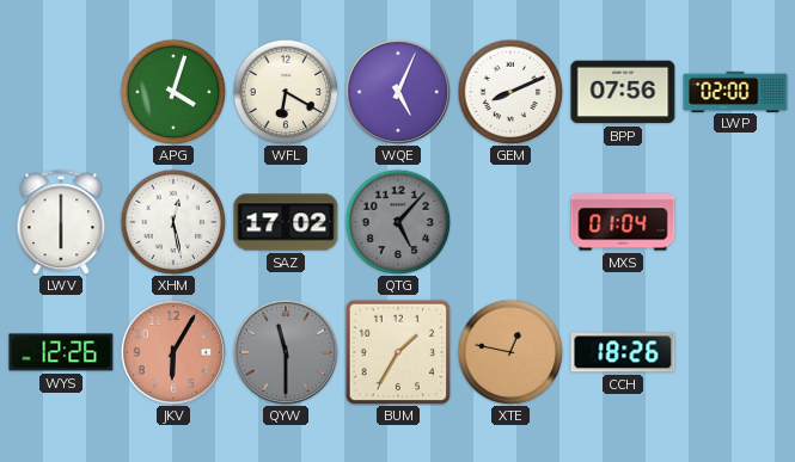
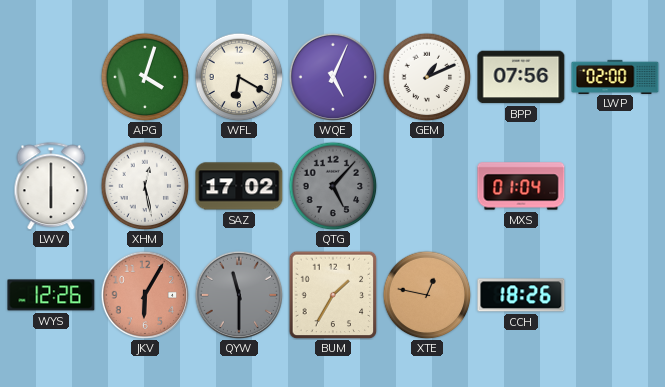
GEM: 8:11 -> 1:11
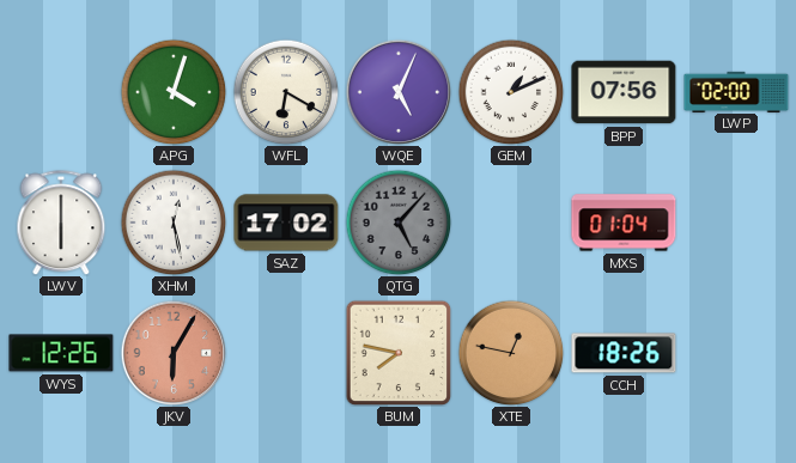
QYW: 11:30 -> none
BUM: 1:35 -> 7:47
